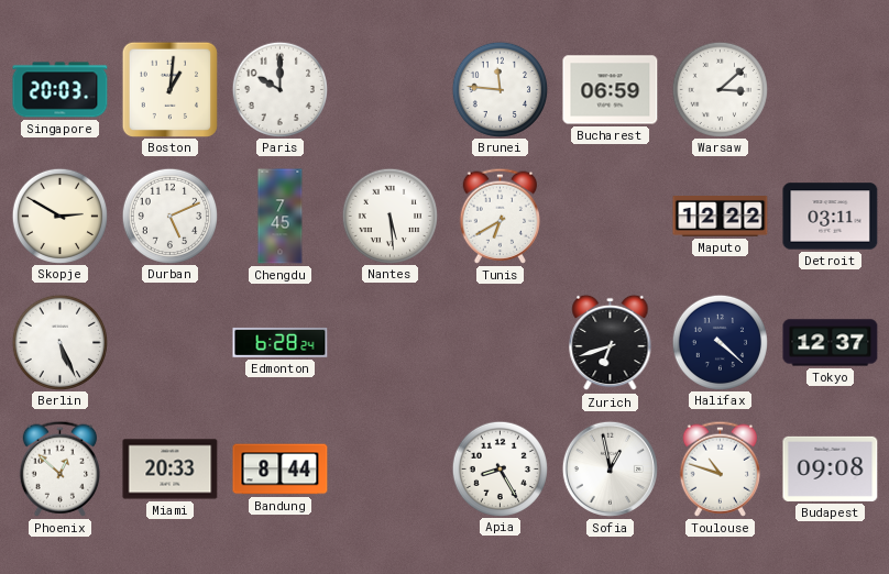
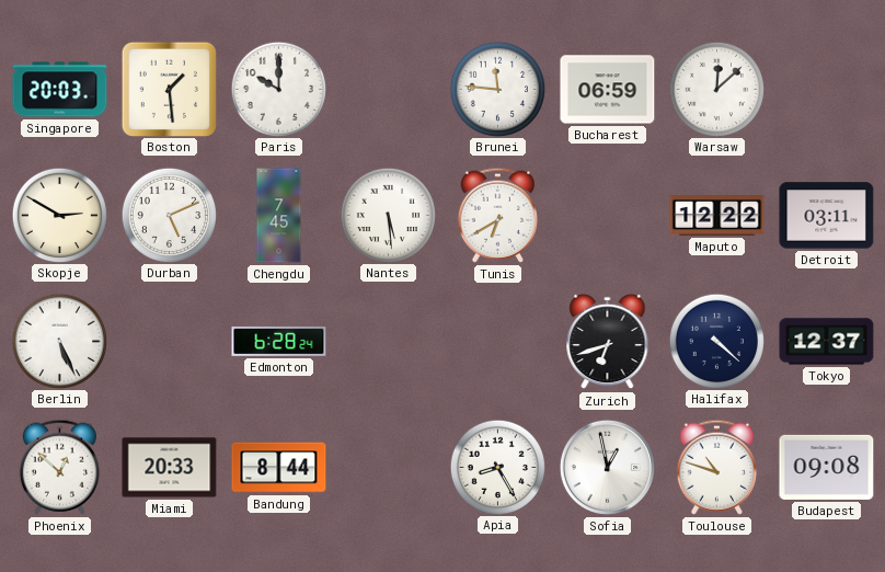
Boston: 1:01 -> 1:29
Warsaw: 3:08 -> 12:08
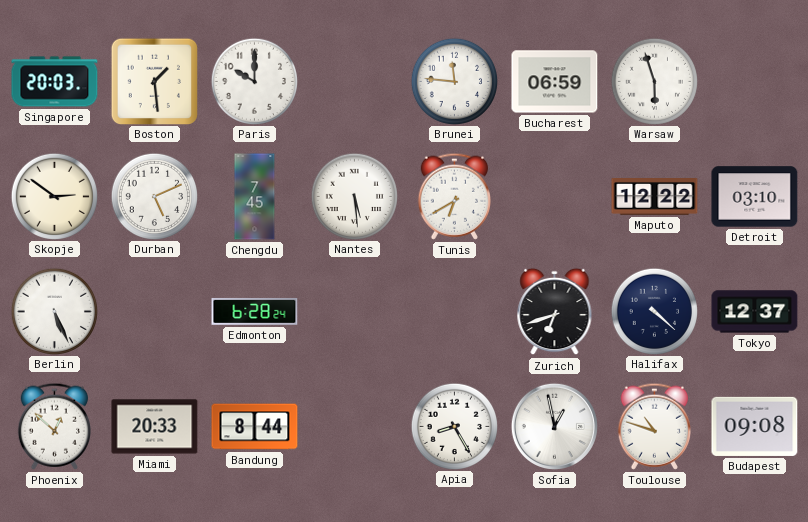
Warsaw: 12:08 -> 5:57
Skopje: 2:50 -> 2:51
Detroit: 03:11 -> 03:10
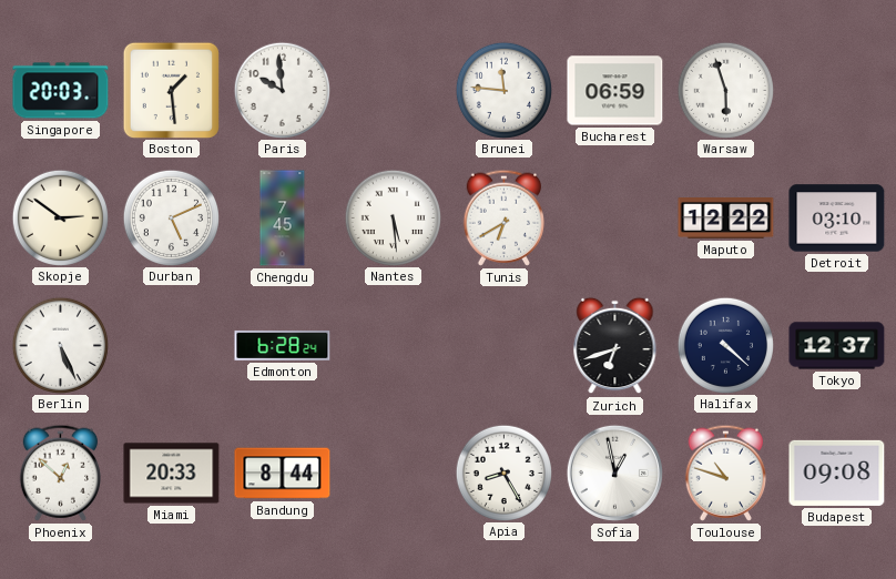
Paris: 10:00 -> 9:59
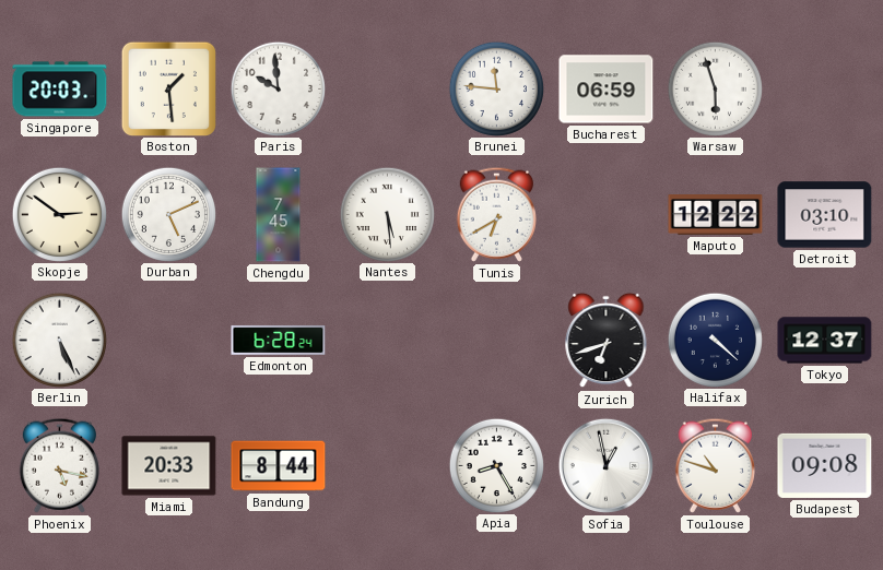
Phoenix: 12:52 -> 5:17
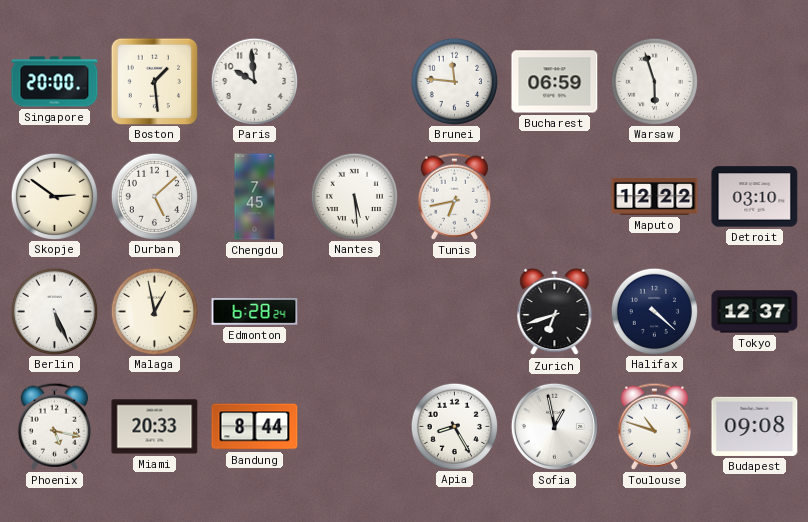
Singapore: 20:03 -> 20:00
Durban: 5:11 -> 5:08
Tunis: 6:40 -> 6:43
Malaga: none -> 12:58
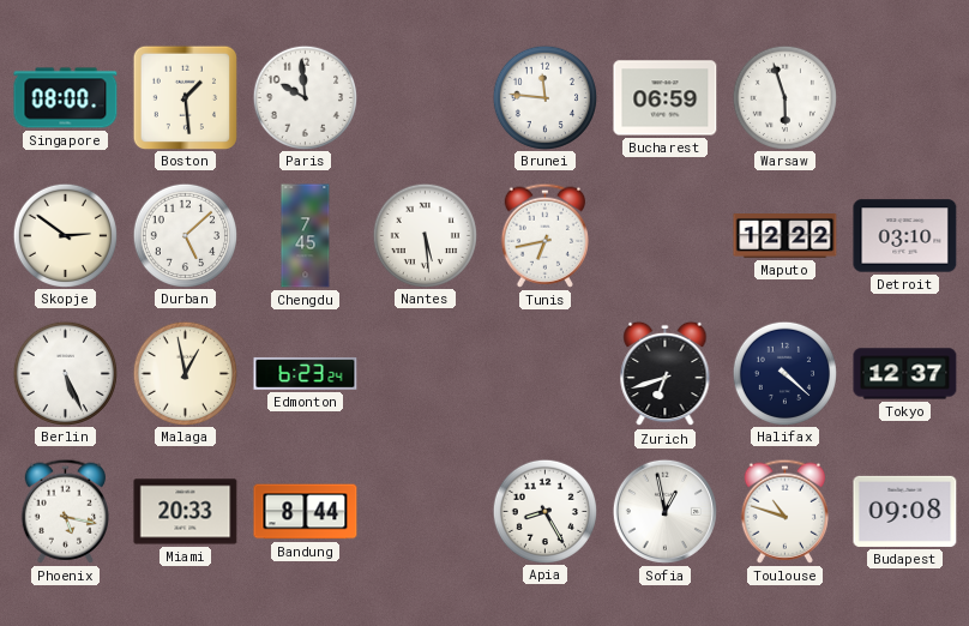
Singapore: 20:00 -> 08:00
Edmonton: 6:28 -> 6:23
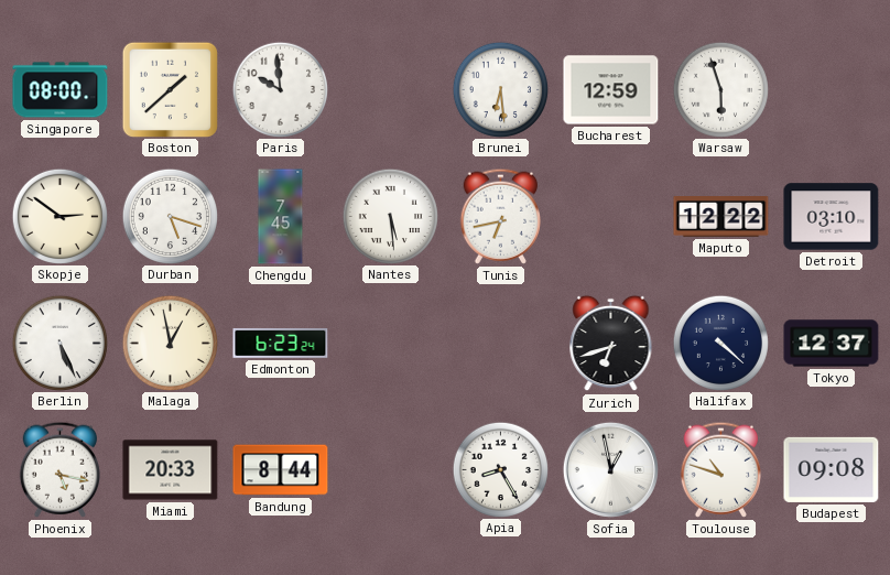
Boston: 1:29 -> 1:38
Brunei: 11:46 -> 6:29
Bucharest: 06:59 -> 12:59
Durban: 5:08 -> 5:18
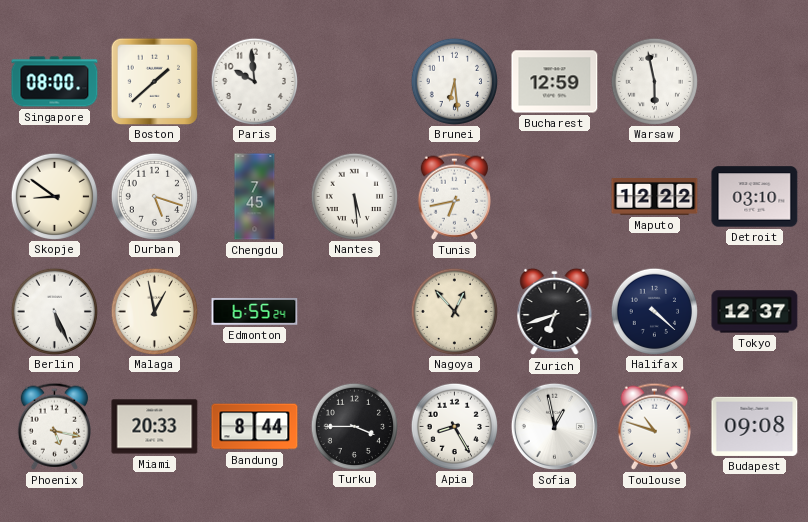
Warsaw: 5:57 -> 5:58
Skopje: 2:51 -> 8:51
Edmonton: 6:23 -> 6:55
Nagoya: none -> 12:53
Turku: none -> 3:45
